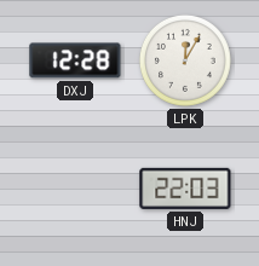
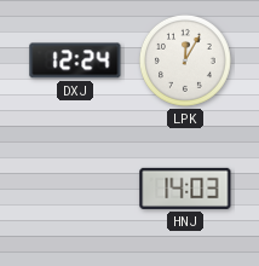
DXJ: 12:28 -> 12:24
HNJ: 22:03 -> 14:03
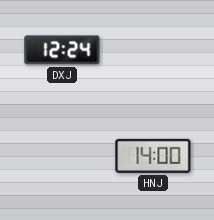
LPK: 12:05 -> none
HNJ: 14:03 -> 14:00
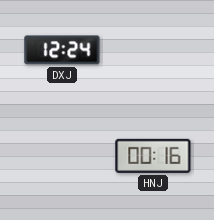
HNJ: 14:00 -> 00:16
